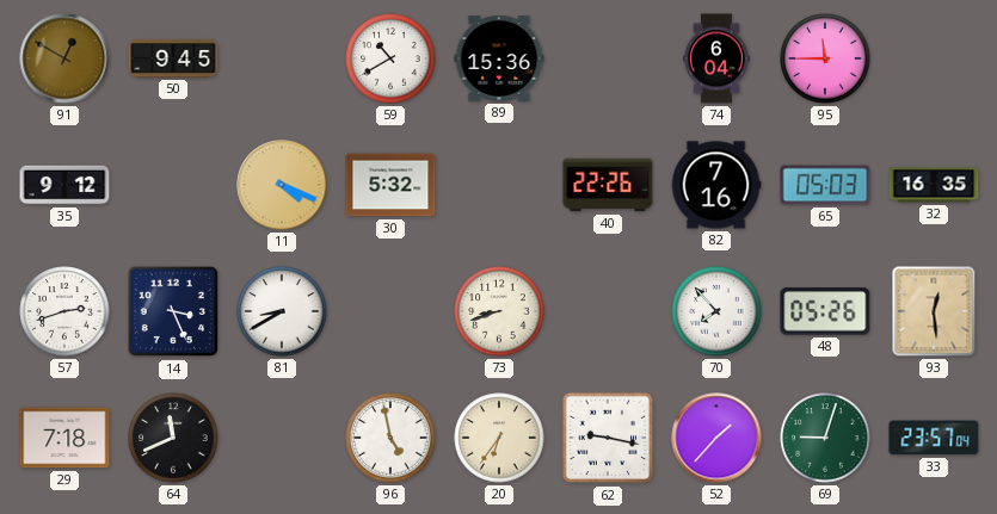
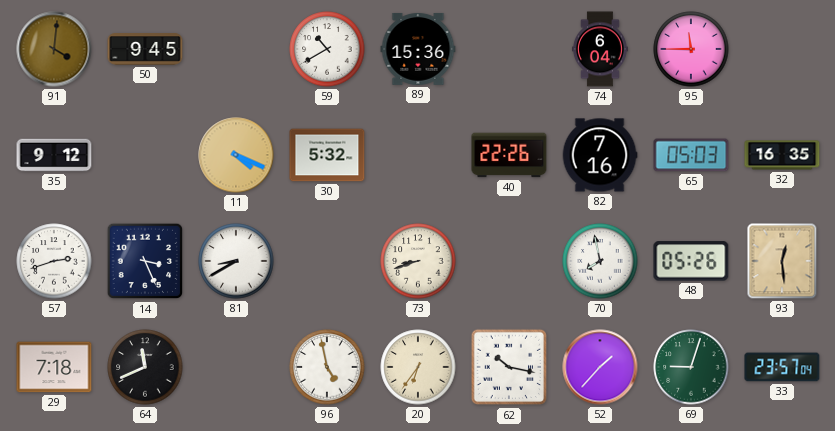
91: 12:50 -> 4:01
70: 7:53 -> 7:58
62: 9:17 -> 10:17
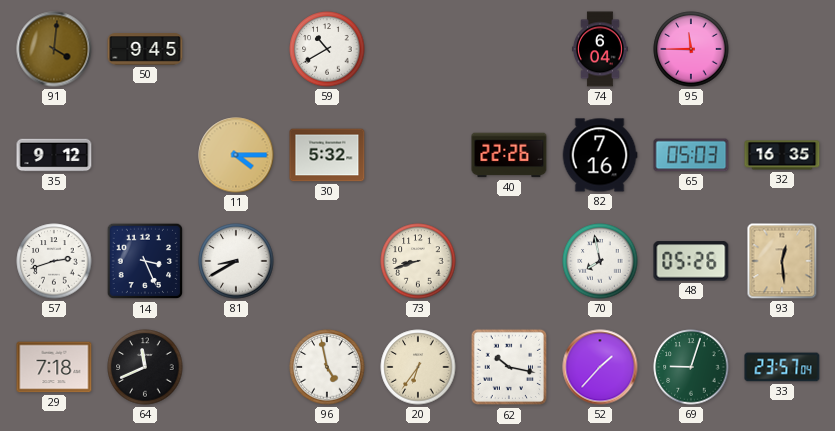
89: 15:36 -> none
11: 4:19 -> 4:15
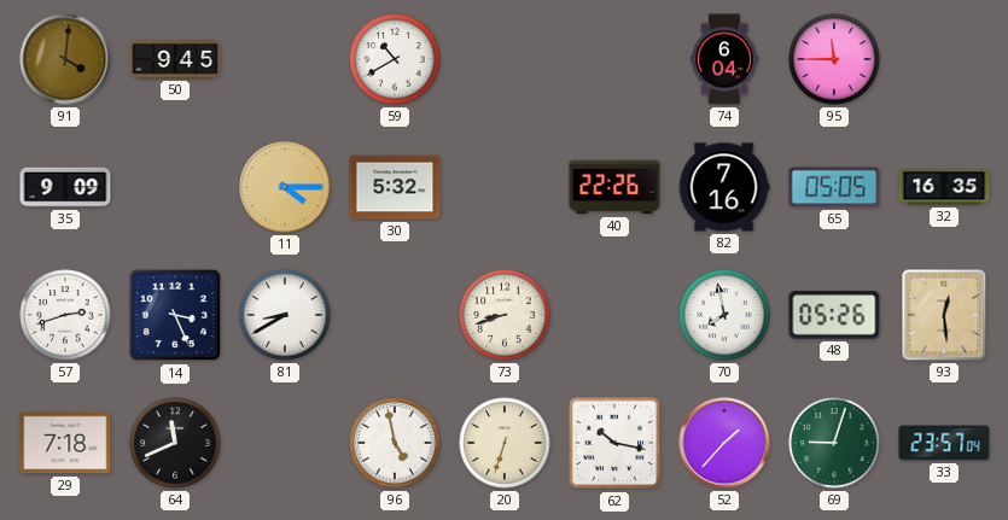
35: 9:12 -> 9:09
65: 05:03 -> 05:05
20: 6:36 -> 6:33
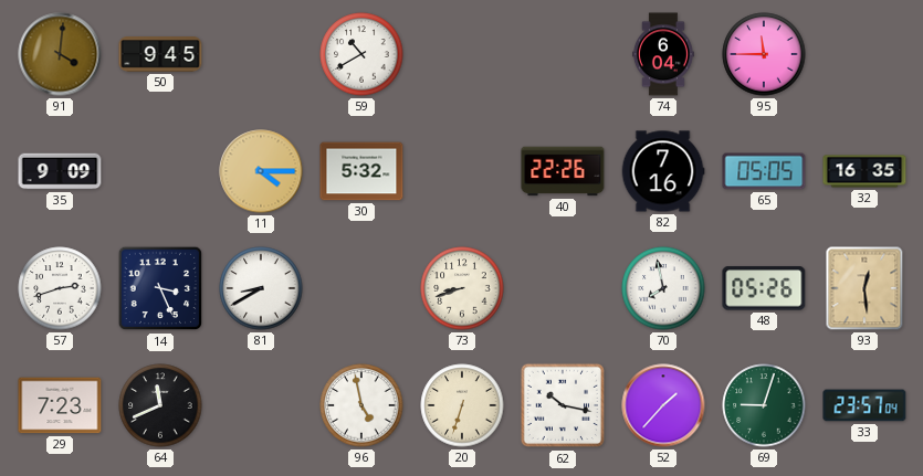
29: 7:18 -> 7:23
